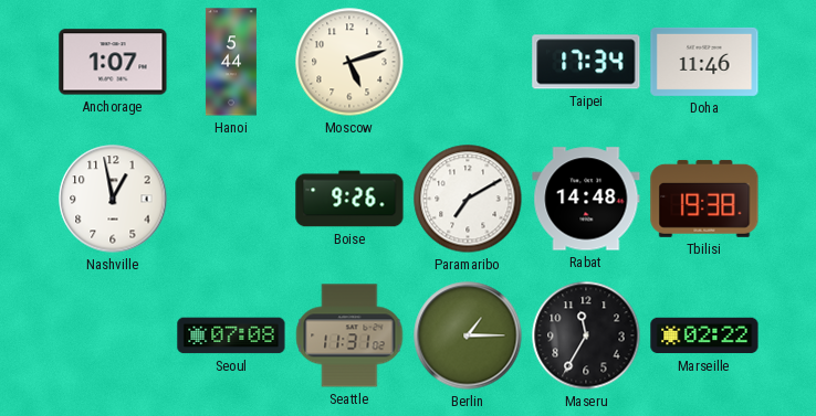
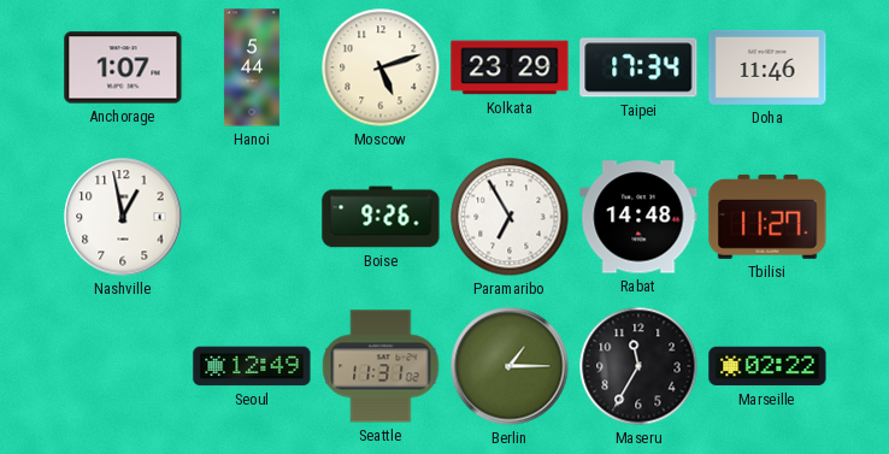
Kolkata: none -> 23:29
Paramaribo: 7:10 -> 6:55
Tbilisi: 19:38 -> 11:27
Seoul: 07:08 -> 12:49
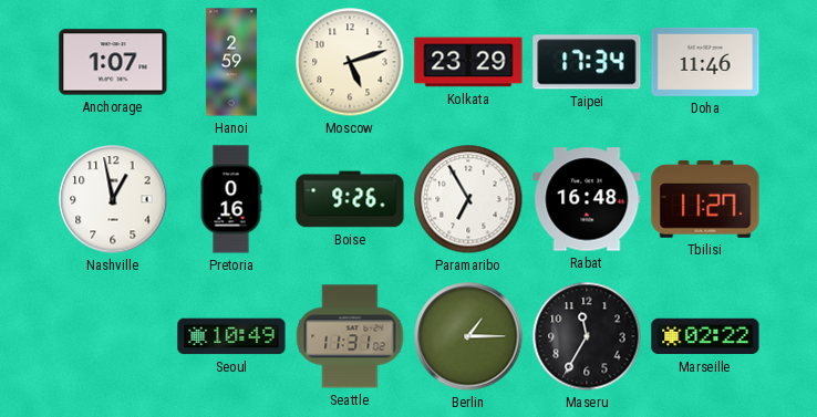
Hanoi: 5:44 -> 2:59
Pretoria: none -> 0:16
Rabat: 14:48 -> 16:48
Seoul: 12:49 -> 10:49
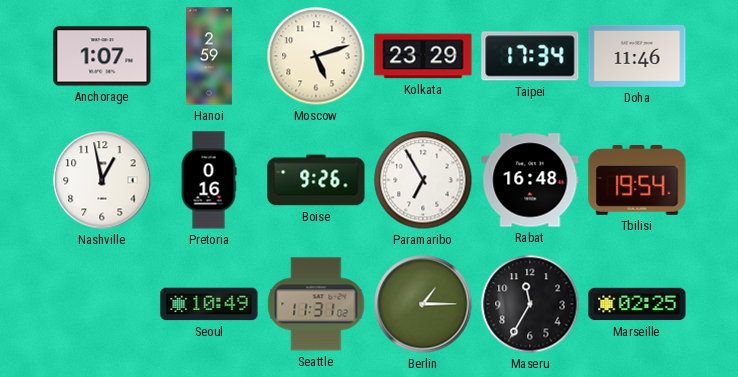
Tbilisi: 11:27 -> 19:54
Marseille: 02:22 -> 02:25
